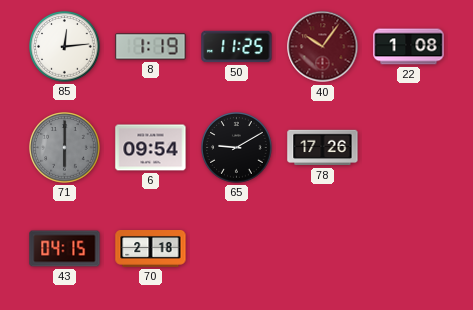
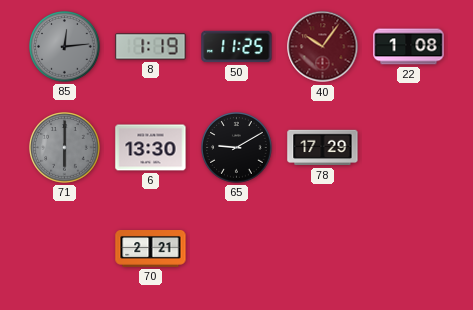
85 dial: white -> grey
6: 09:54 -> 13:30
78: 17:26 -> 17:29
43: 04:15 -> none
70: 2:18 -> 2:21
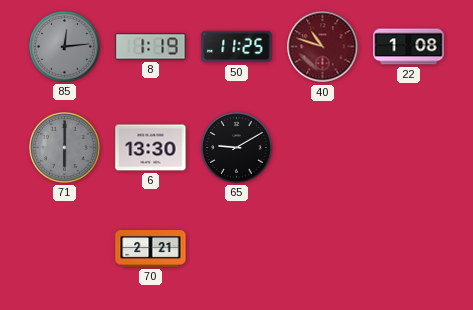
40: 10:06 -> 10:48
78: 17:29 -> none
